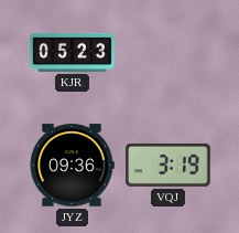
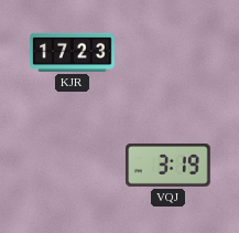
KJR: 05:23 -> 17:23
JYZ: 09:36 -> none
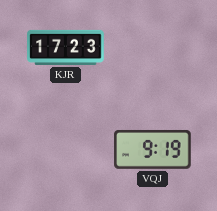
VQJ: 3:19 -> 9:19
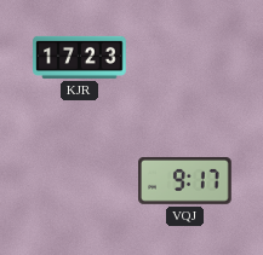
VQJ: 9:19 -> 9:17
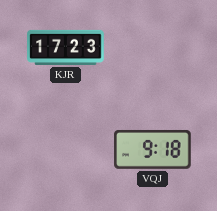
VQJ: 9:17 -> 9:18
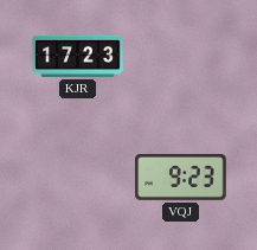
VQJ: 9:18 -> 9:23
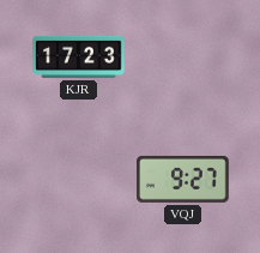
VQJ: 9:23 -> 9:27
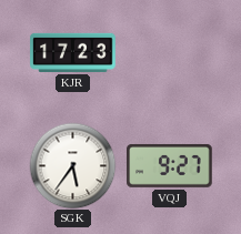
SGK: none -> 5:36
